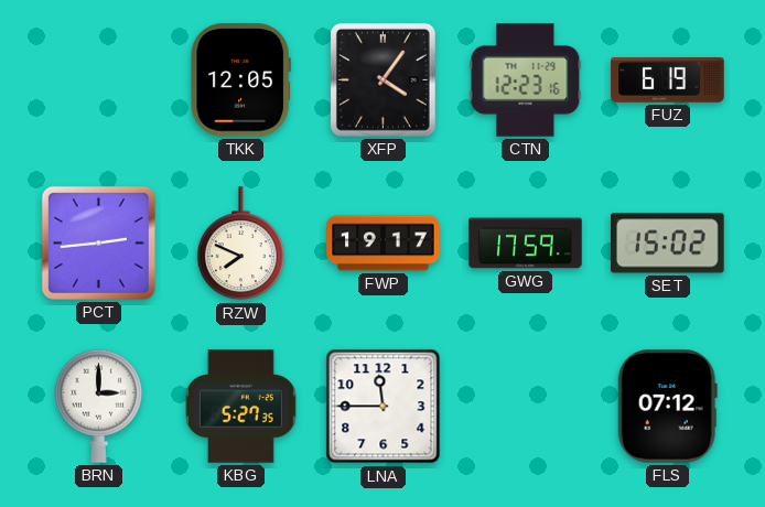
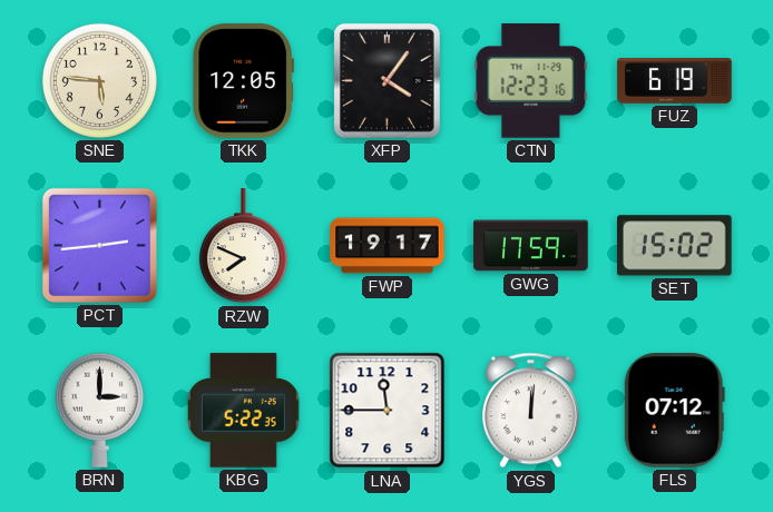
SNE: none -> 5:46
KBG: 5:27 -> 5:22
YGS: none -> 12:01
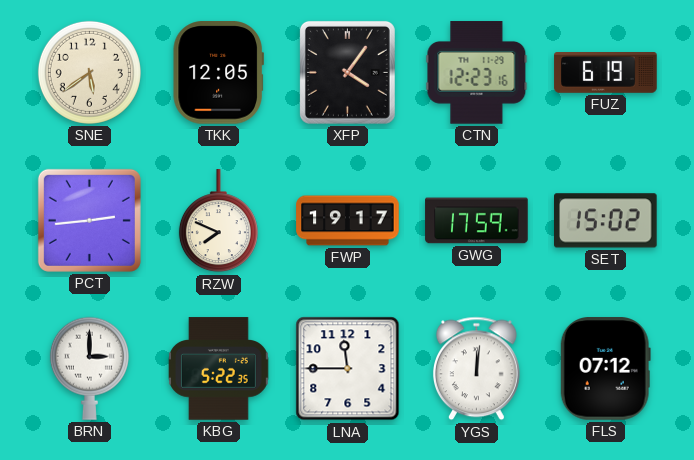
SNE: 5:46 -> 5:39
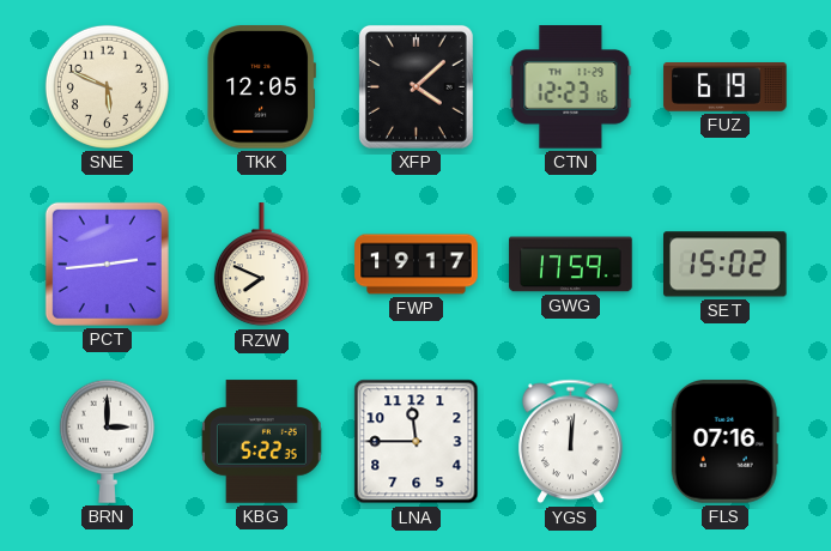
SNE: 5:39 -> 5:49
XFP: 4:06 -> 4:08
FLS: 07:12 -> 07:16
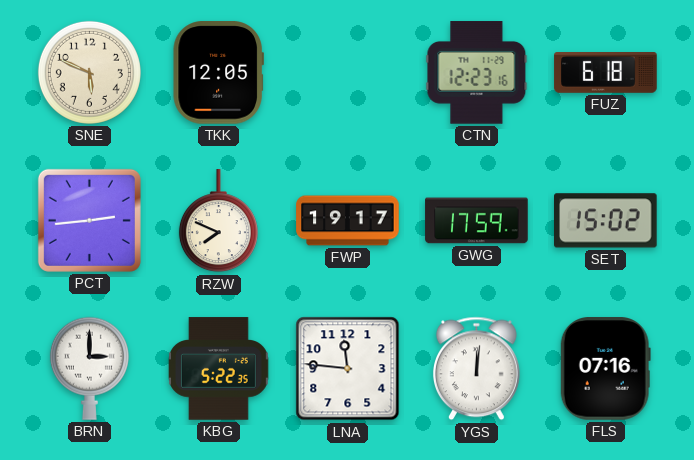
XFP: 4:08 -> none
FUZ: 6:19 -> 6:18
LNA: 11:45 -> 11:46
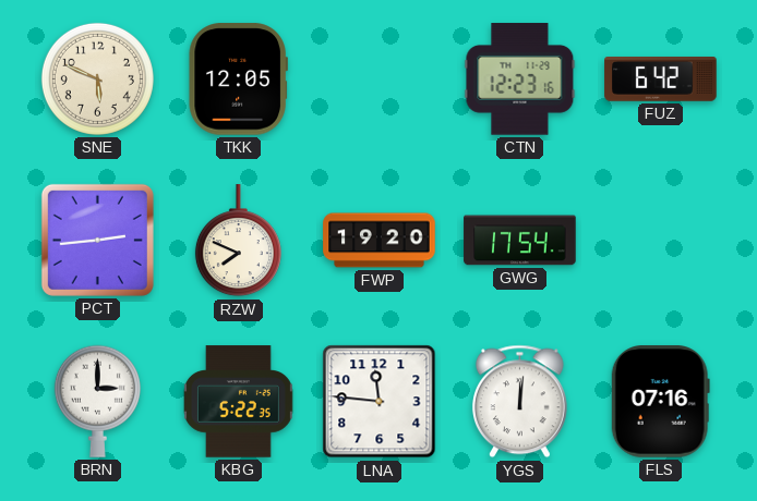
FUZ: 6:18 -> 6:42
FWP: 19:17 -> 19:20
GWG: 17:59 -> 17:54
SET: 15:02 -> none
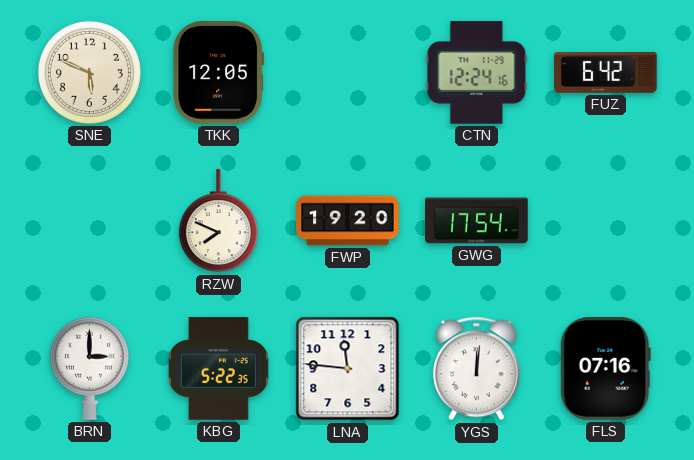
CTN: 12:23 -> 12:24
PCT: 2:44 -> none
